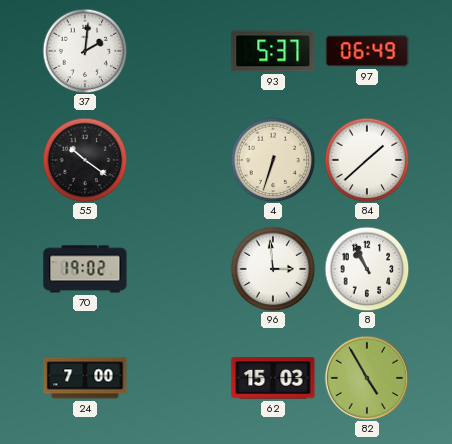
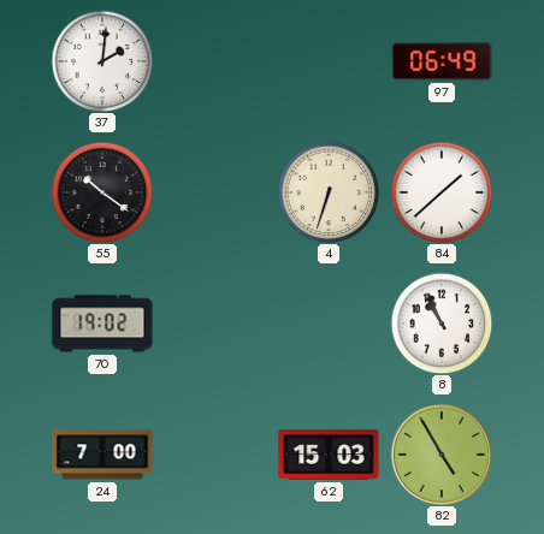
93: 5:37 -> none
96: 2:59 -> none
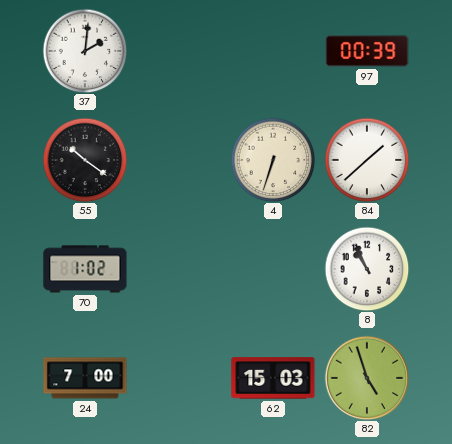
97: 06:49 -> 00:39
70: 19:02 -> 1:02
82: 4:55 -> 4:57
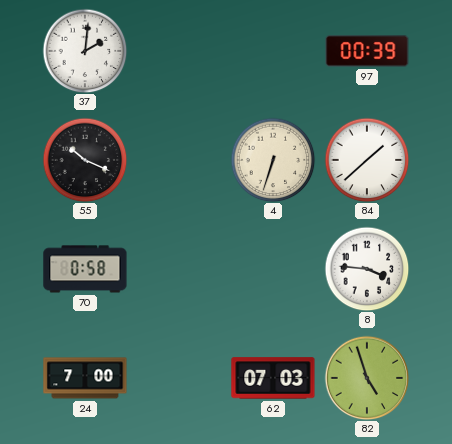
55: 10:21 -> 10:19
70: 1:02 -> 0:58
8: 10:56 -> 3:46
62: 15:03 -> 07:03
